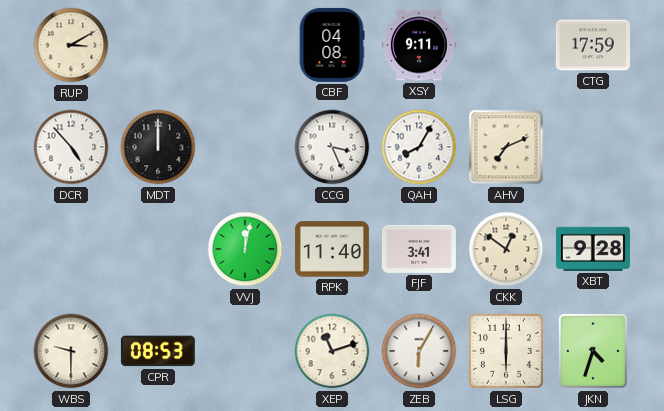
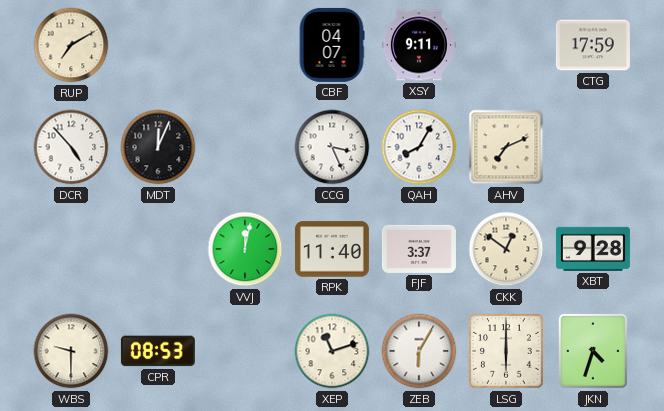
RUP: 3:10 -> 7:10
CBF: 04:08 -> 04:07
MDT: 12:00 -> 12:04
FJF: 3:41 -> 3:37
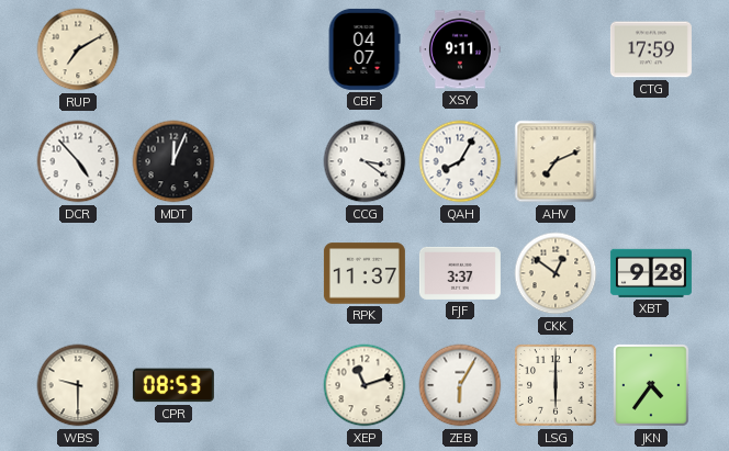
CCG: 3:26 -> 3:21
VVJ: 12:02 -> none
RPK: 11:40 -> 11:37
JKN: 4:33 -> 4:36
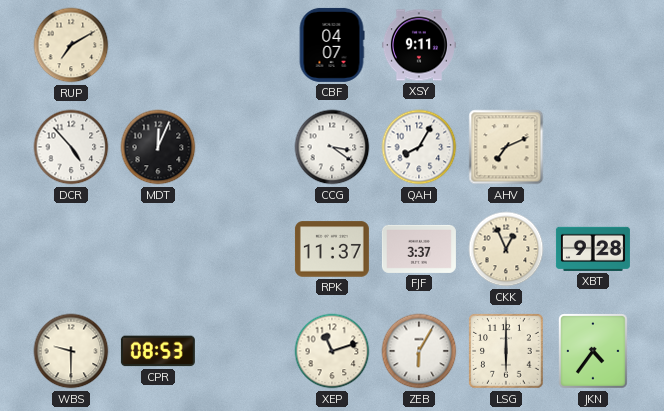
CTG: 17:59 -> none
CKK: 12:51 -> 12:56
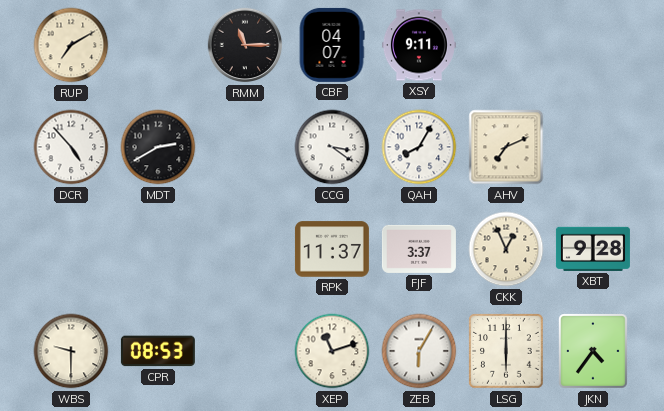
RMM: none -> 11:15
MDT: 12:04 -> 2:40
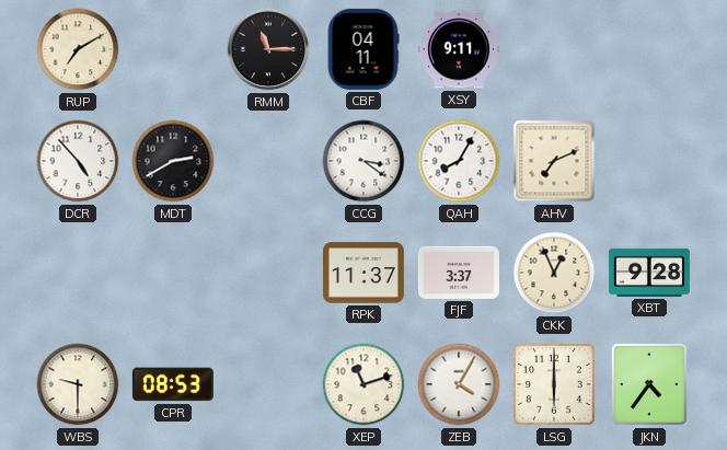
CBF: 04:07 -> 04:11
ZEB: 6:05 -> 4:05
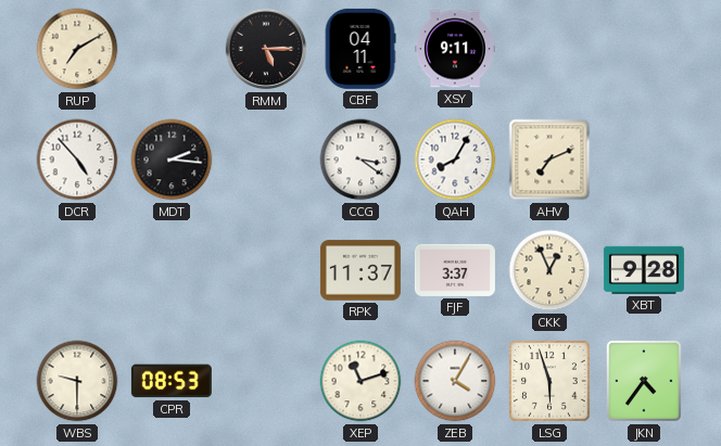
RMM: 11:15 -> 5:15
MDT: 2:40 -> 2:16
LSG: 6:00 -> 5:57
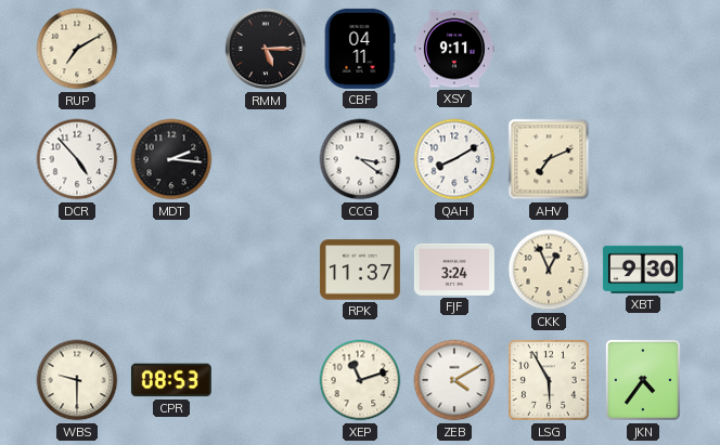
QAH: 8:05 -> 8:10
FJF: 3:37 -> 3:24
XBT: 9:28 -> 9:30
ZEB: 4:05 -> 4:10
LSG: 5:57 -> 5:55
